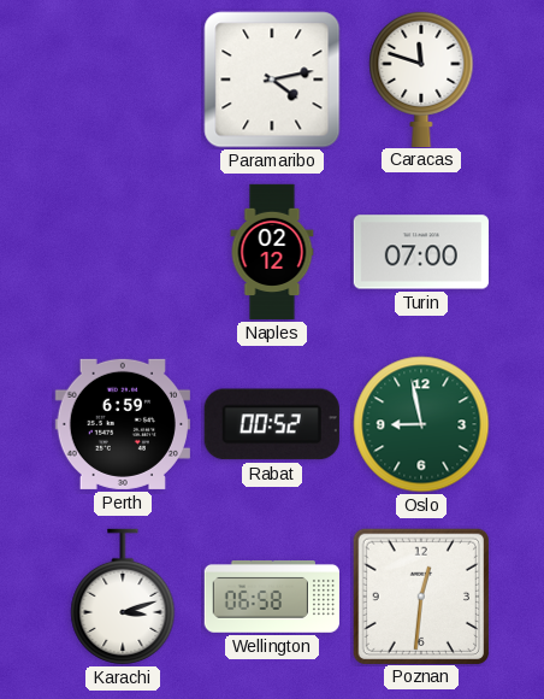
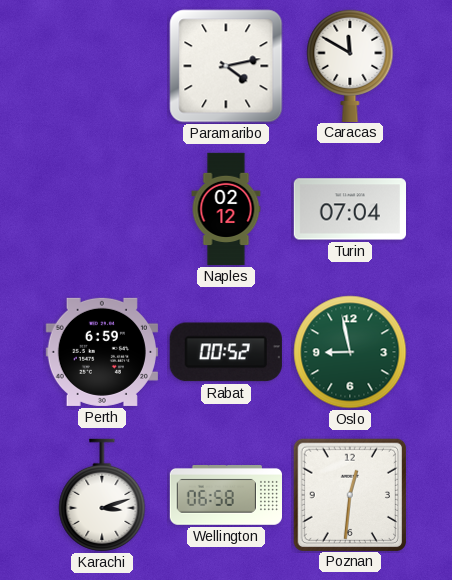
Caracas: 11:48 -> 11:50
Turin: 07:00 -> 07:04
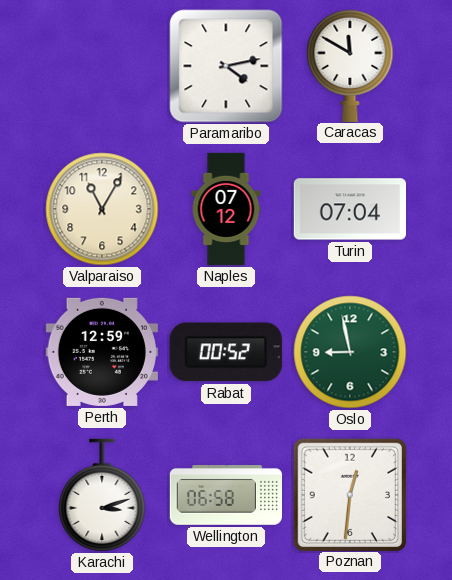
Valparaiso: none -> 11:05
Naples: 02:12 -> 07:12
Perth: 6:59 -> 12:59
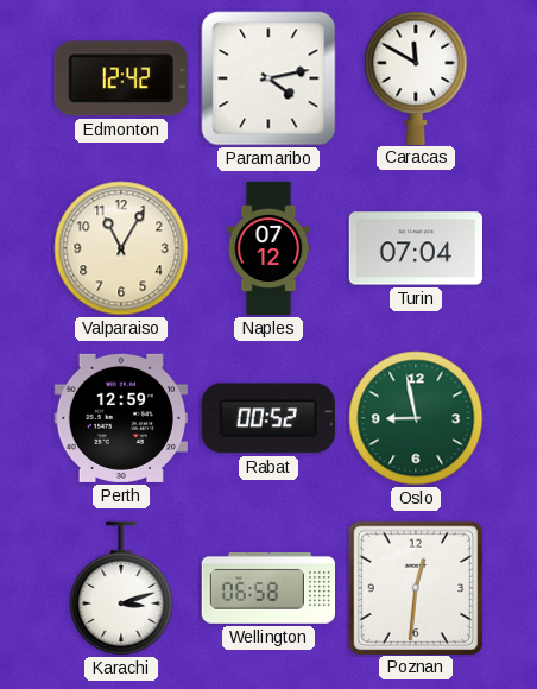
Edmonton: none -> 12:42
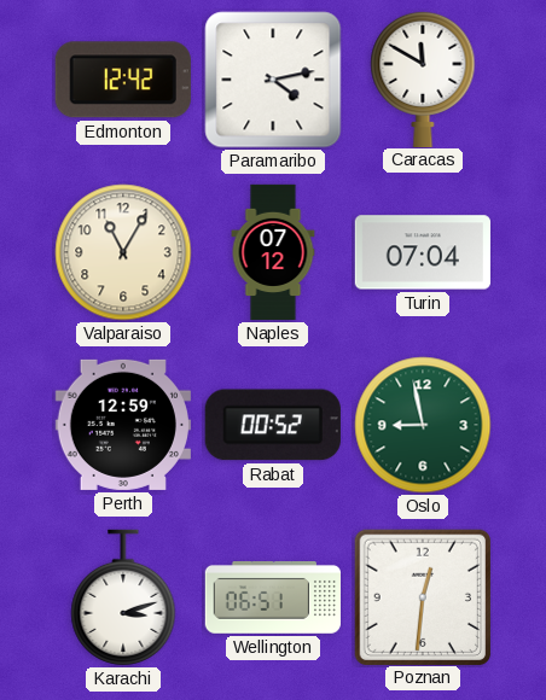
Wellington: 06:58 -> 06:51
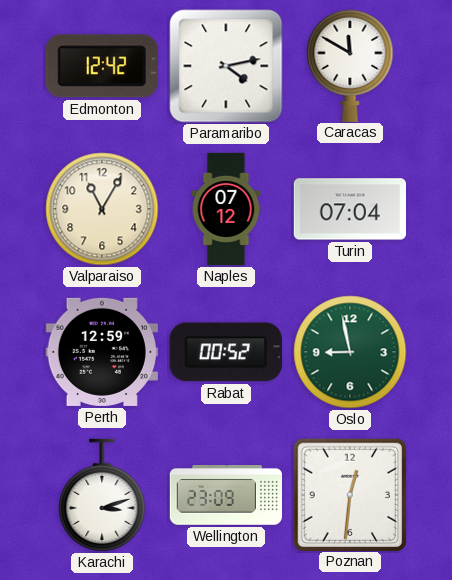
Wellington: 06:51 -> 23:09
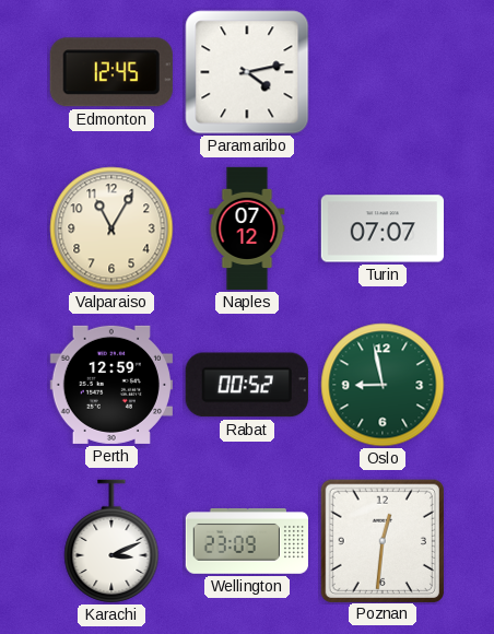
Edmonton: 12:42 -> 12:45
Caracas: 11:50 -> none
Turin: 07:04 -> 07:07
Karachi: 3:12 -> 3:11
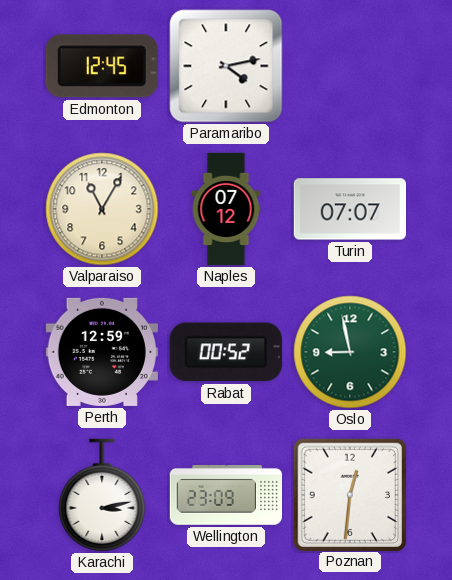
Karachi: 3:11 -> 3:13
